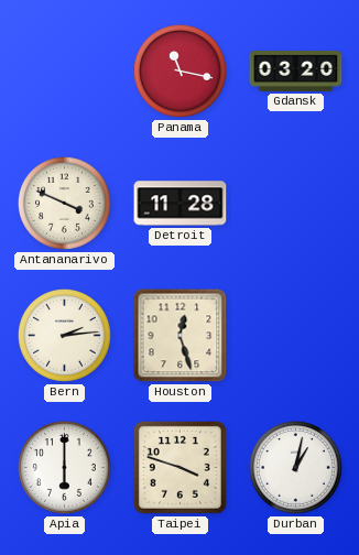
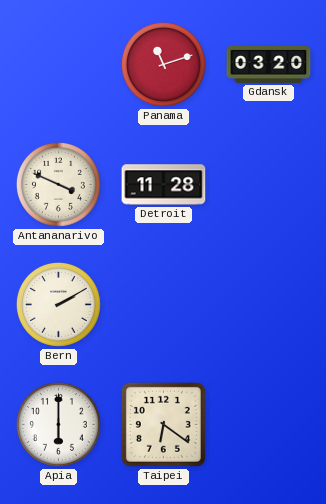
Panama: 11:17 -> 11:12
Bern: 2:14 -> 2:10
Houston: 12:27 -> none
Taipei: 3:48 -> 6:21
Durban: 1:02 -> none
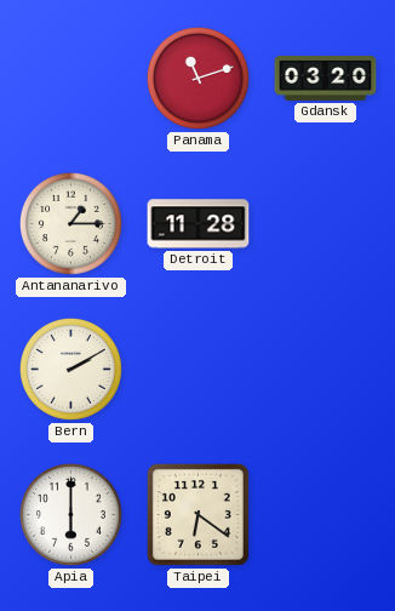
Antananarivo: 3:49 -> 1:15
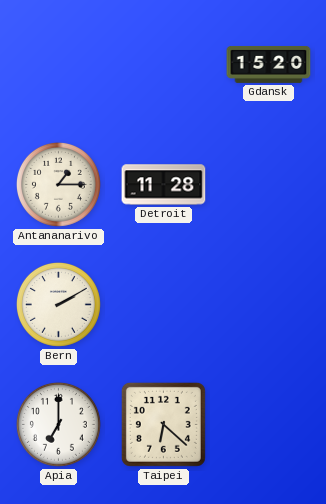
Panama: 11:12 -> none
Gdansk: 03:20 -> 15:20
Apia: 6:00 -> 7:00
Taipei: 6:21 -> 6:22
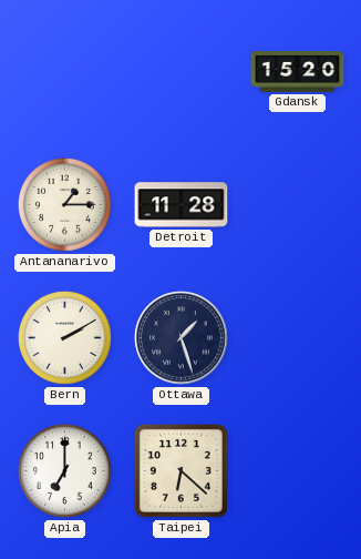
Ottawa: none -> 1:27
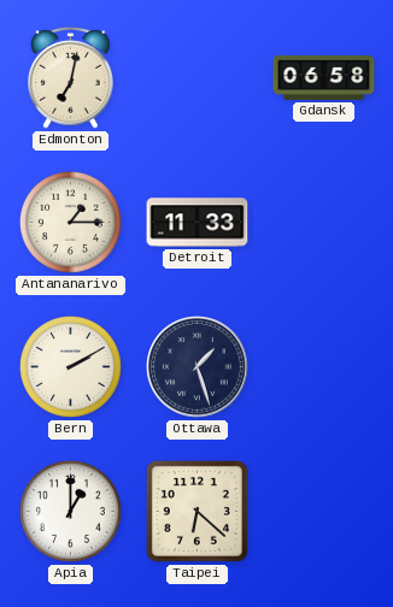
Edmonton: none -> 7:02
Gdansk: 15:20 -> 06:58
Detroit: 11:28 -> 11:33
Apia: 7:00 -> 1:00
